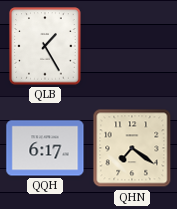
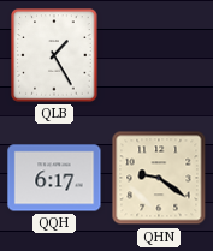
QHN: 7:21 -> 9:21
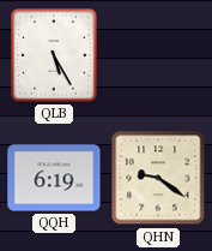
QLB: 1:25 -> 5:25
QQH: 6:17 -> 6:19
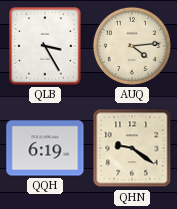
QLB: 5:25 -> 3:25
AUQ: none -> 4:14
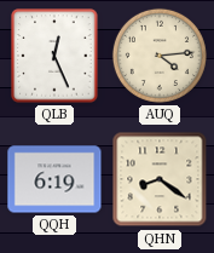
QLB: 3:25 -> 12:26
QHN: 9:21 -> 8:21
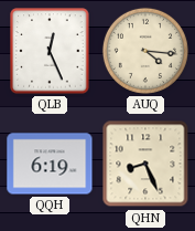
AUQ: 4:14 -> 4:16
QHN: 8:21 -> 8:26
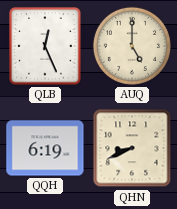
AUQ: 4:16 -> 5:00
QHN: 8:26 -> 8:41
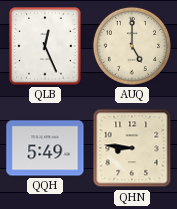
QQH: 6:19 -> 5:49
QHN: 8:41 -> 8:46
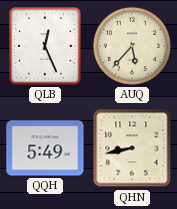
AUQ: 5:00 -> 5:37
QHN: 8:46 -> 8:43
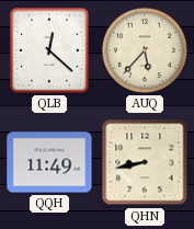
QLB: 12:26 -> 12:22
QQH: 5:49 -> 11:49
